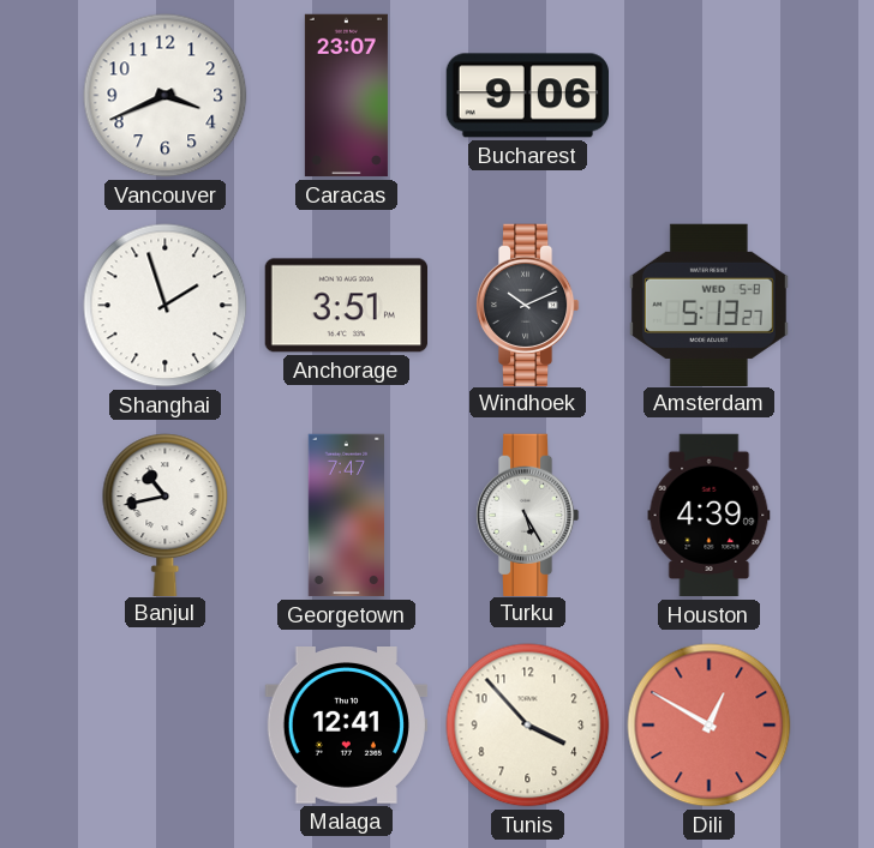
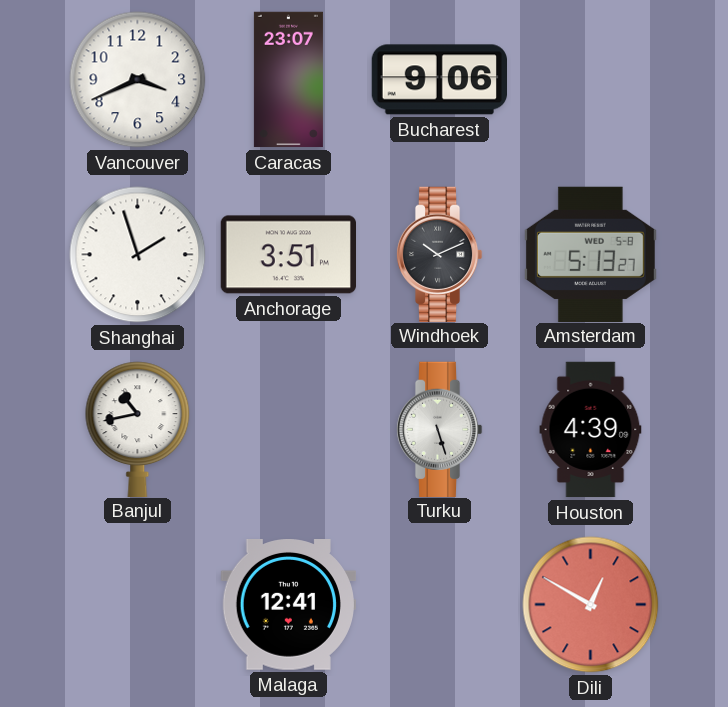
Georgetown: 7:47 -> none
Turku: 5:25 -> 5:27
Tunis: 3:53 -> none
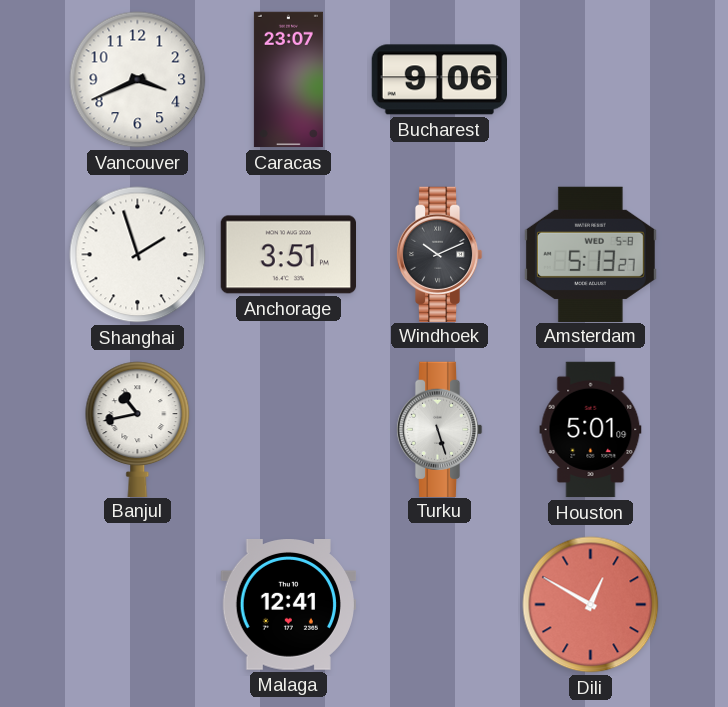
Houston: 4:39 -> 5:01
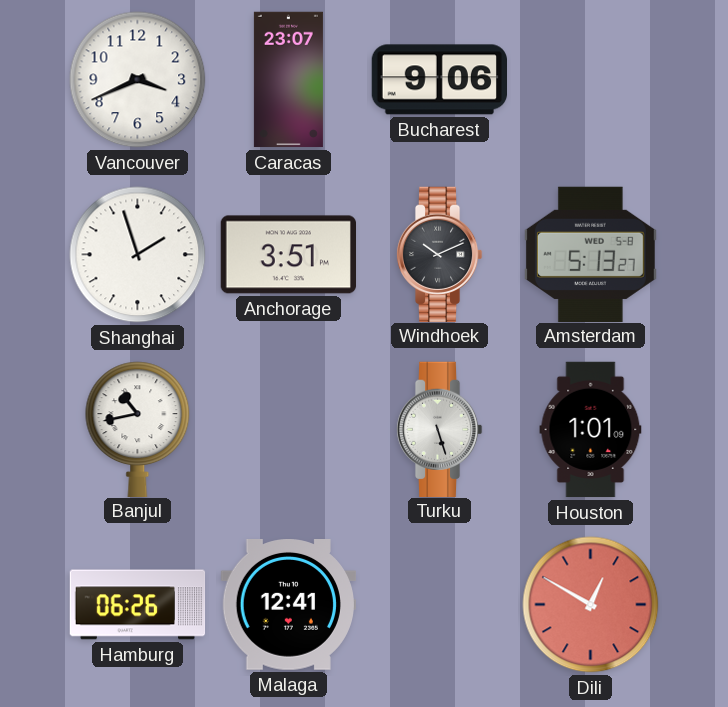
Houston: 5:01 -> 1:01
Hamburg: none -> 06:26
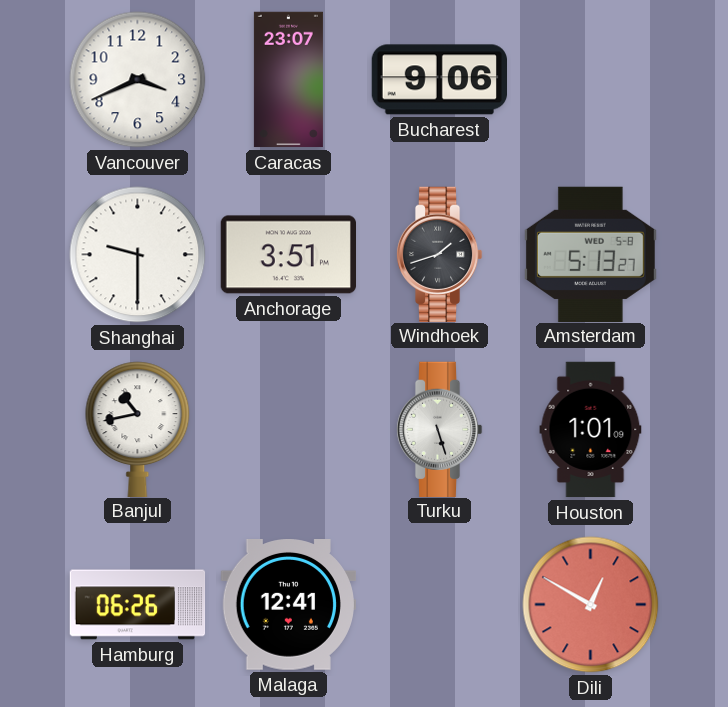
Shanghai: 1:57 -> 9:30
Windhoek: 10:11 -> 1:42
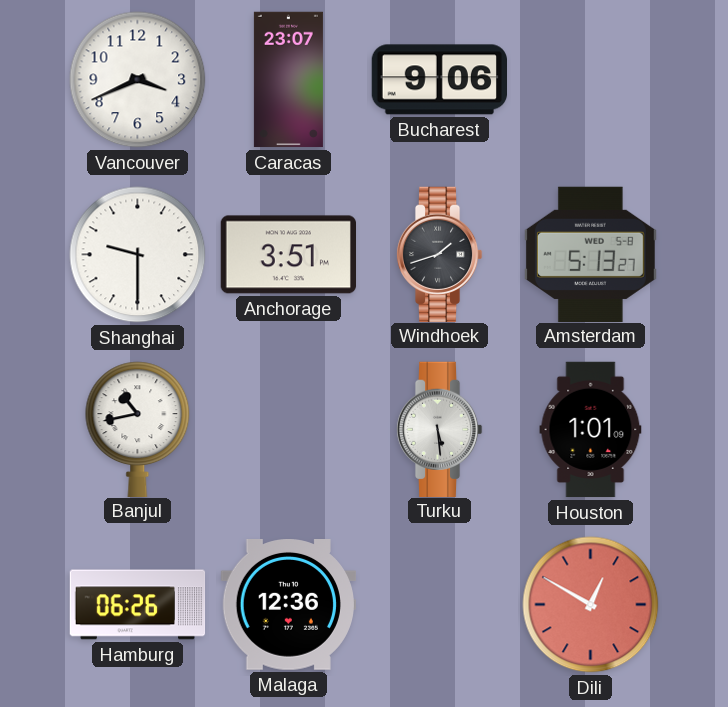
Turku: 5:27 -> 5:29
Malaga: 12:41 -> 12:36
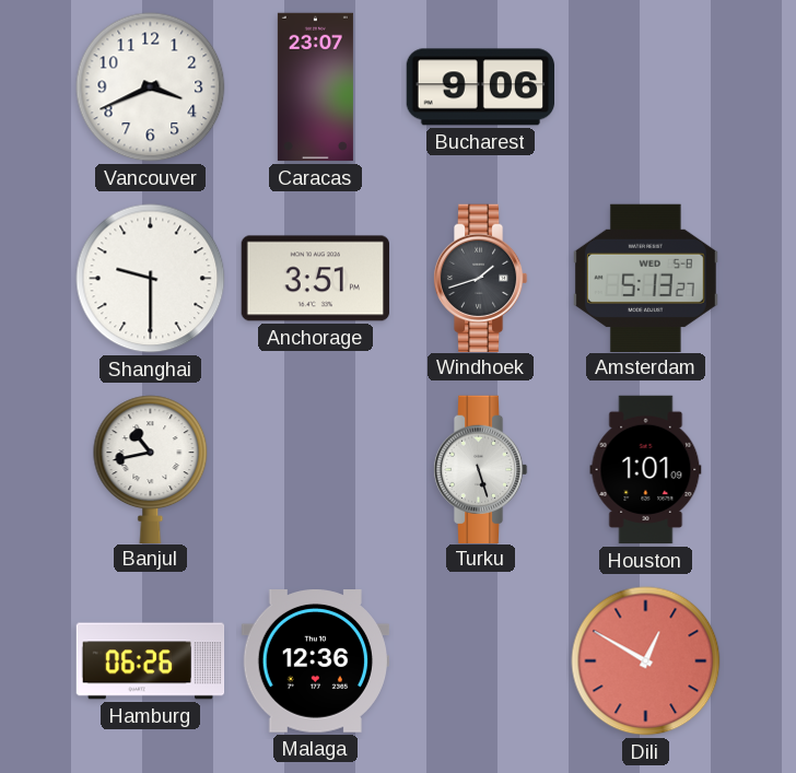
Turku: 5:29 -> 5:27
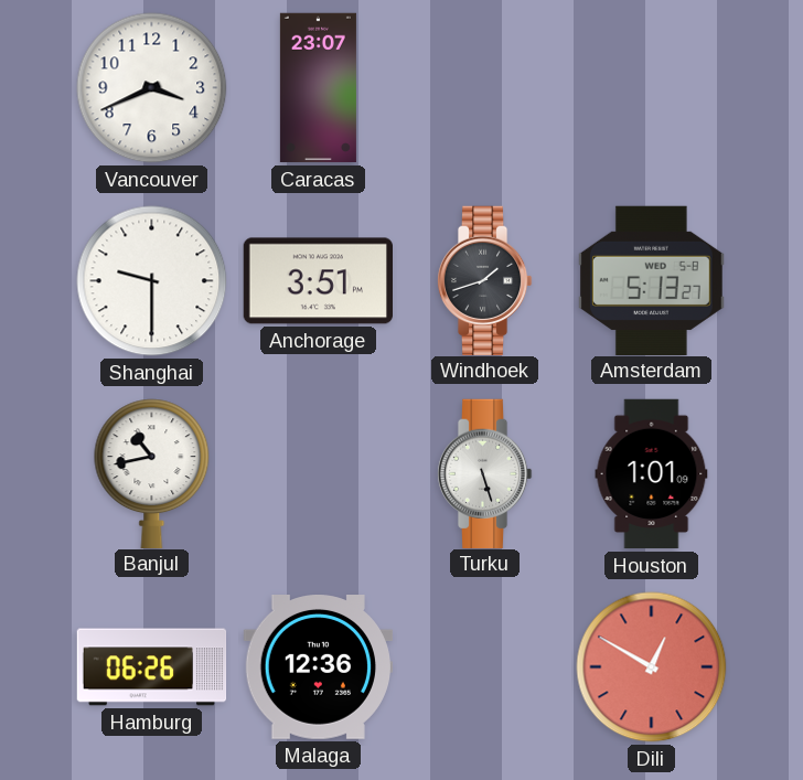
Bucharest: 9:06 -> none
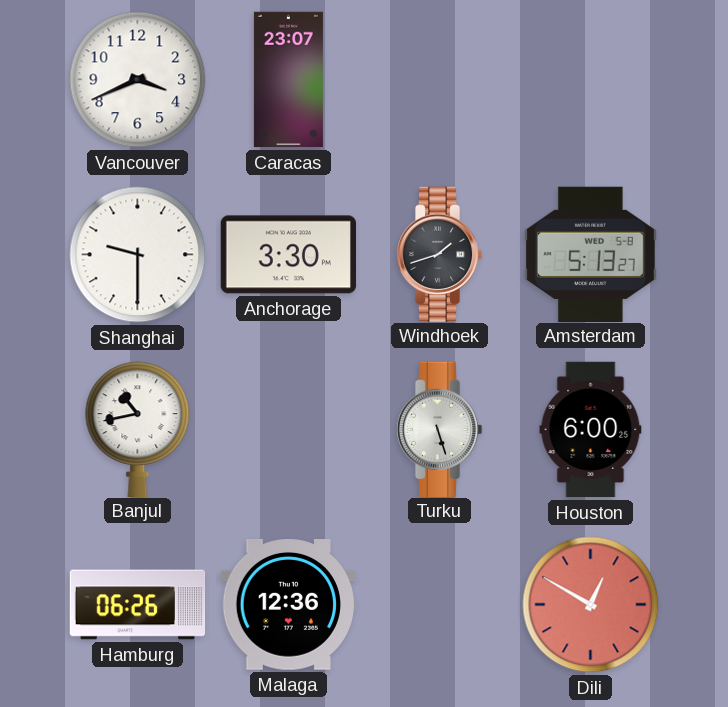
Anchorage: 3:51 -> 3:30
Houston: 1:01 -> 6:00
